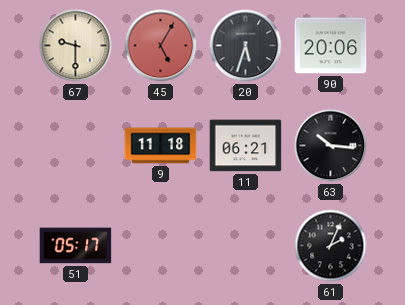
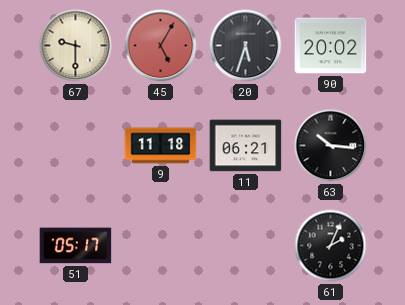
90: 20:06 -> 20:02
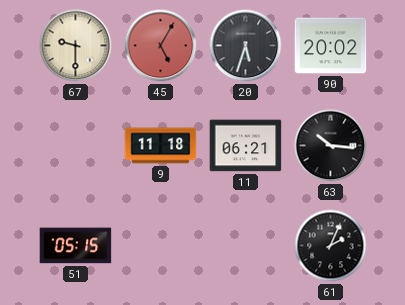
51: 05:17 -> 05:15
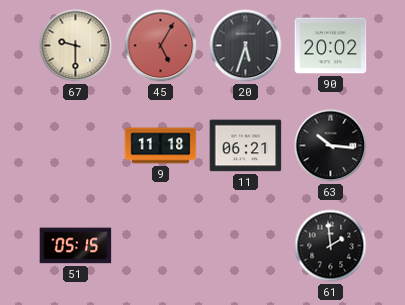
61: 2:04 -> 1:59
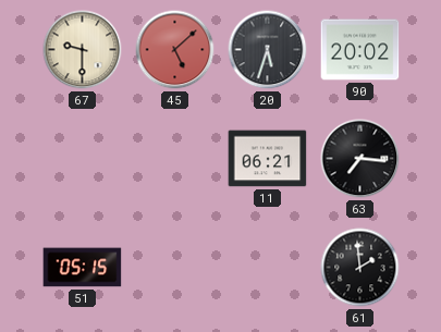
45: 5:05 -> 5:08
9: 11:18 -> none
63: 10:16 -> 7:16
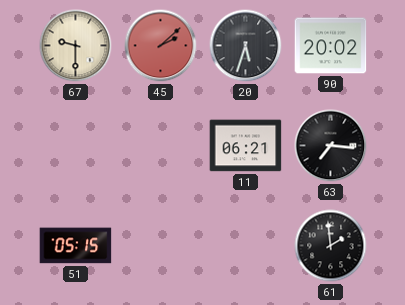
45: 5:08 -> 2:08
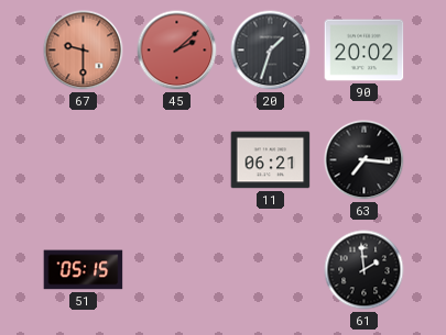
67 dial: cream -> salmon
20: 5:33 -> 1:33
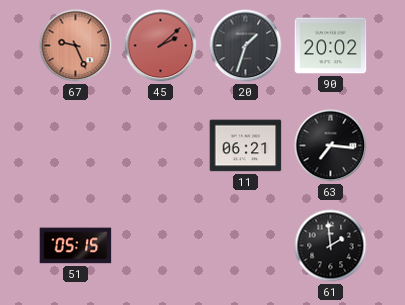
67: 9:30 -> 9:26
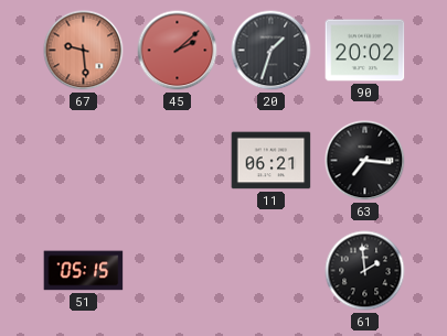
67: 9:26 -> 9:29
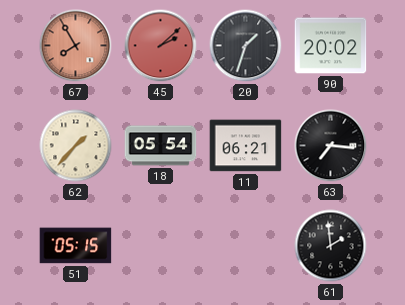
67: 9:29 -> 7:55
62: none -> 1:37
18: none -> 05:54
